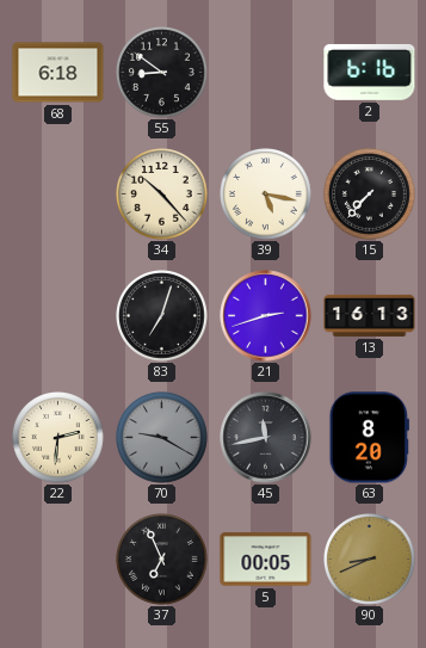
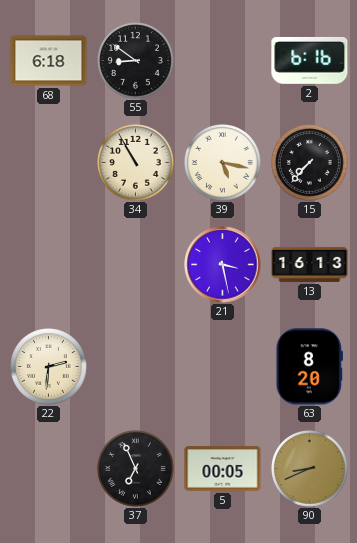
34: 10:23 -> 10:55
83: 7:03 -> none
21: 2:42 -> 3:28
70: 9:20 -> none
45: 11:43 -> none
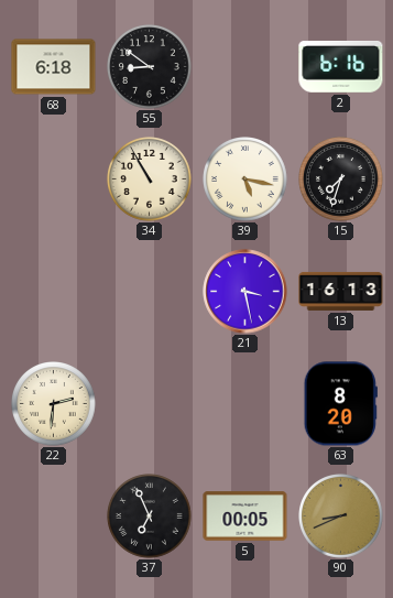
15: 7:37 -> 7:33
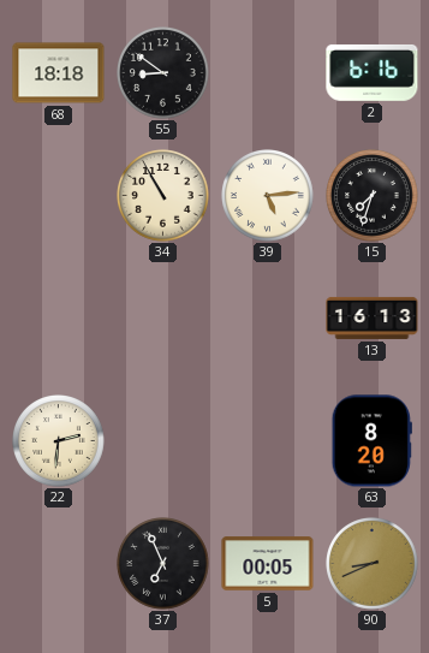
68: 6:18 -> 18:18
39: 5:17 -> 5:14
21: 3:28 -> none
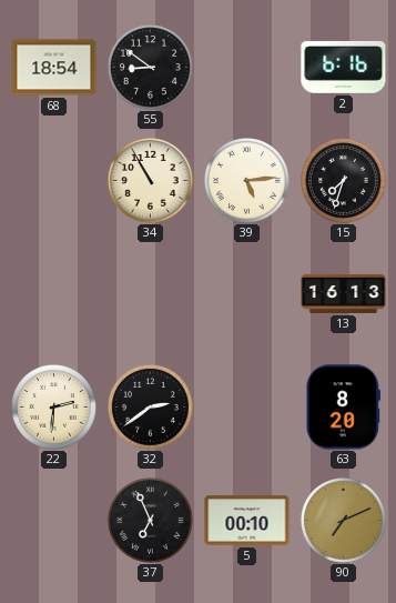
68: 18:18 -> 18:54
32: none -> 2:39
5: 00:05 -> 00:10
90: 8:41 -> 7:11
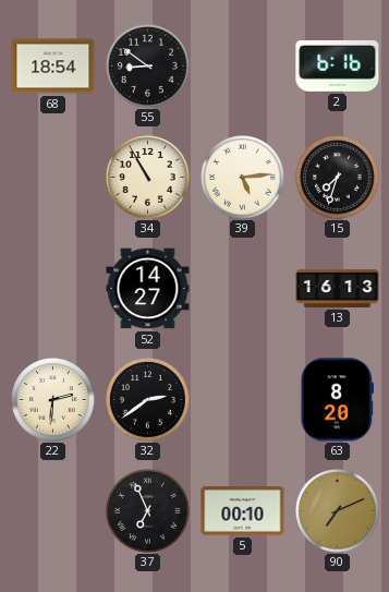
52: none -> 14:27
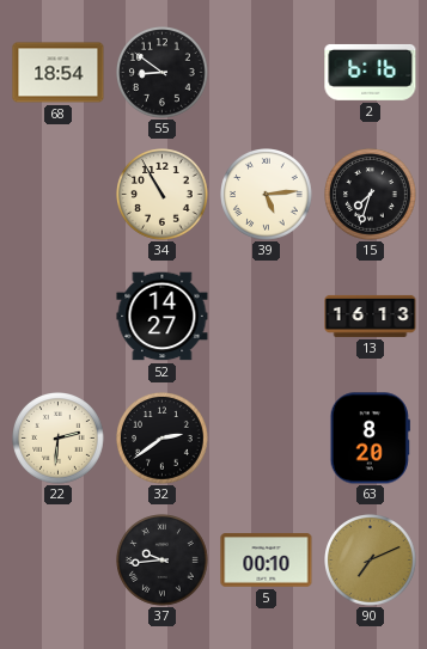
37: 6:56 -> 9:44
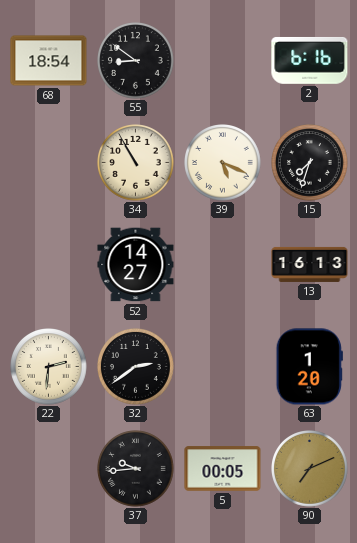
39: 5:14 -> 5:19
63: 8:20 -> 1:20
5: 00:10 -> 00:05
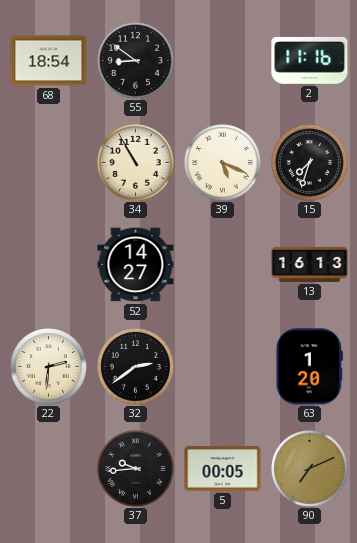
2: 6:16 -> 11:16
